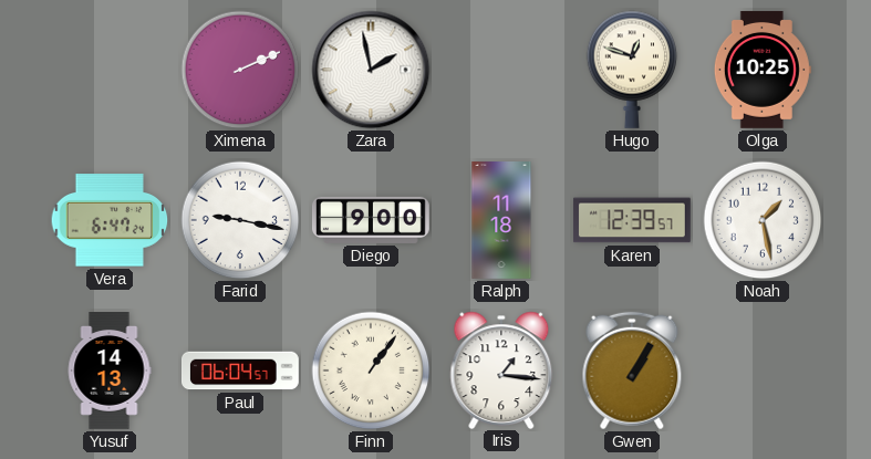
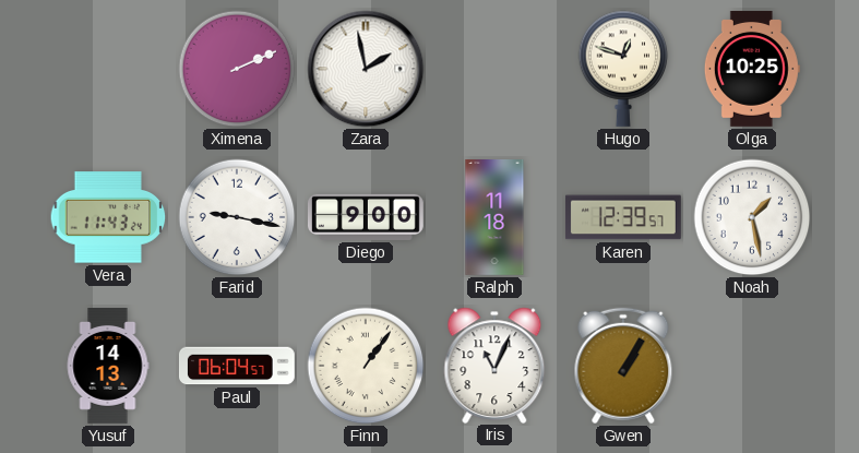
Vera: 6:47 -> 11:43
Iris: 1:16 -> 11:04
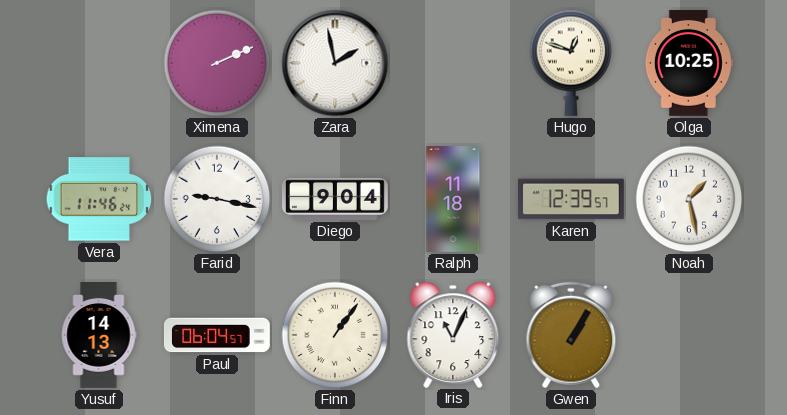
Vera: 11:43 -> 11:46
Diego: 9:00 -> 9:04
